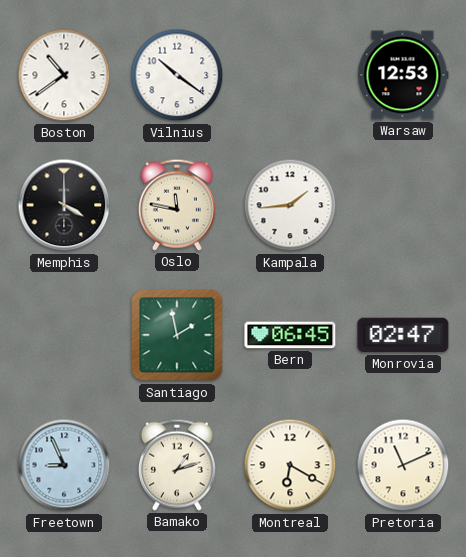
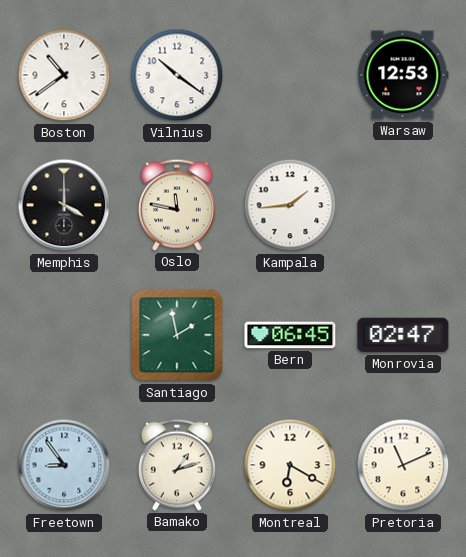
Freetown: 8:56 -> 8:54
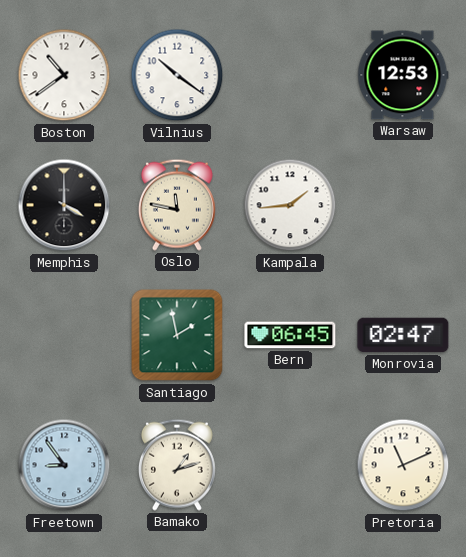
Montreal: 6:20 -> none
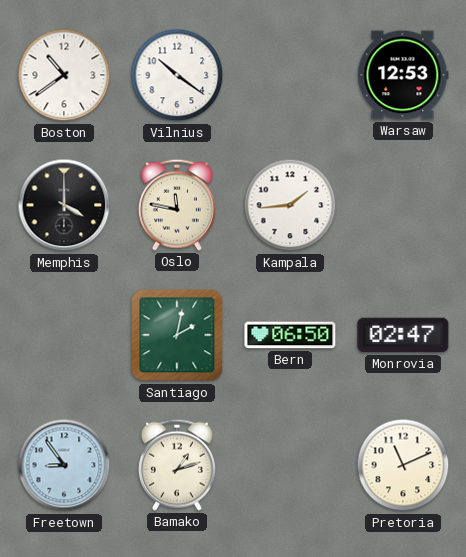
Santiago: 1:58 -> 2:02
Bern: 06:45 -> 06:50
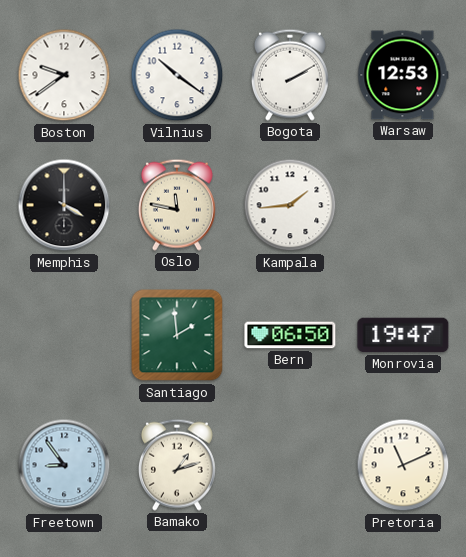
Boston: 10:39 -> 9:39
Bogota: none -> 2:10
Santiago: 2:02 -> 1:59
Monrovia: 02:47 -> 19:47
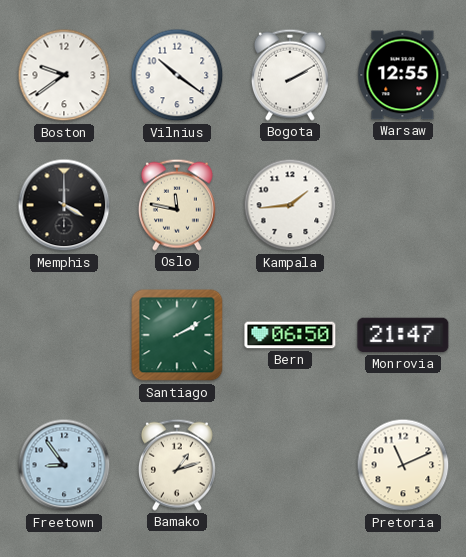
Warsaw: 12:53 -> 12:55
Santiago: 1:59 -> 2:10
Monrovia: 19:47 -> 21:47
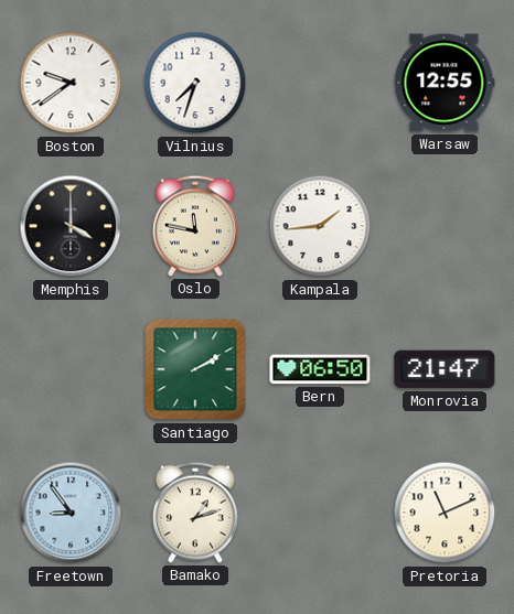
Vilnius: 10:21 -> 7:33
Bogota: 2:10 -> none
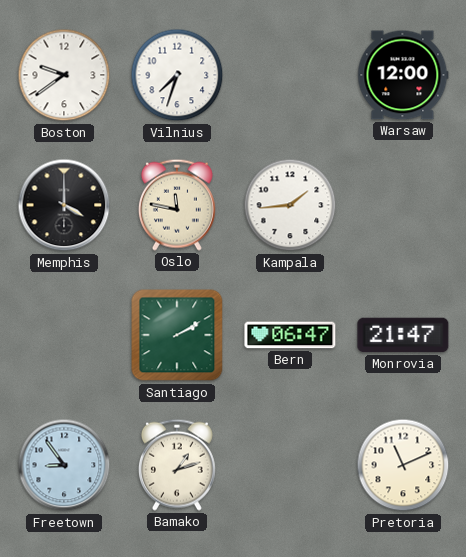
Warsaw: 12:55 -> 12:00
Bern: 06:50 -> 06:47
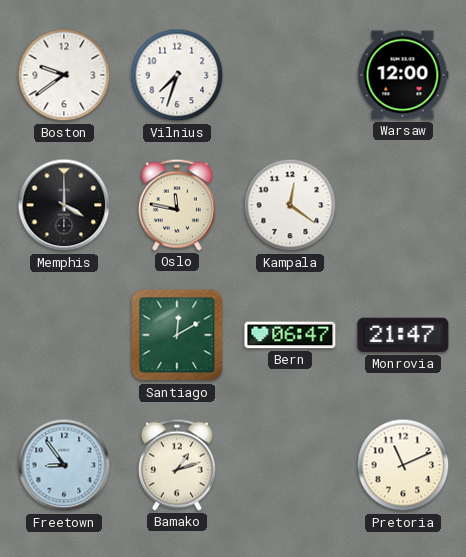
Kampala: 1:44 -> 12:21
Santiago: 2:10 -> 12:10
